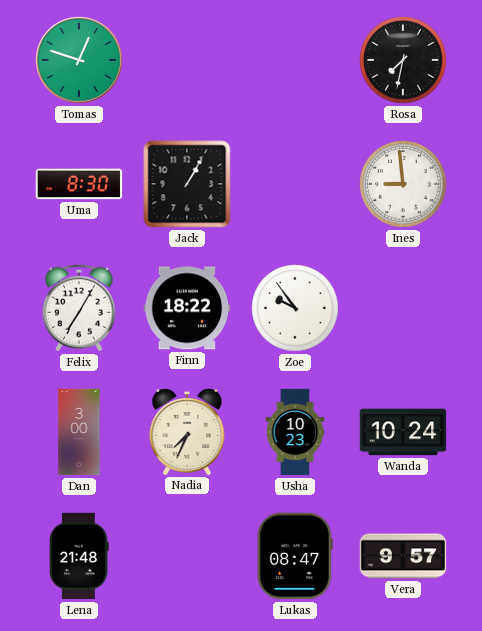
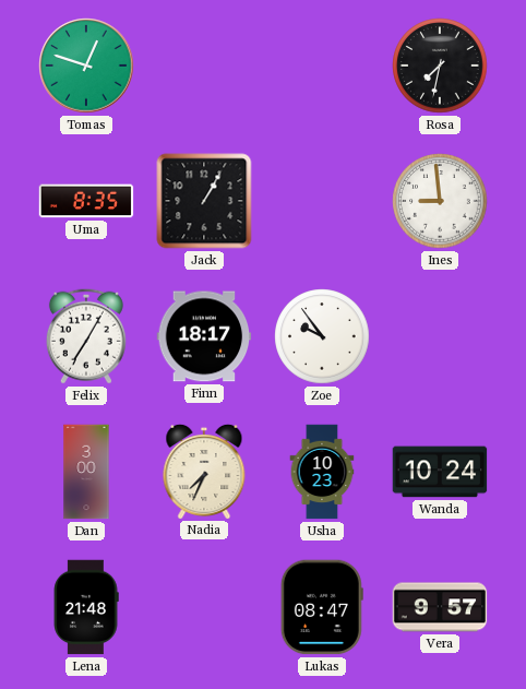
Uma: 8:30 -> 8:35
Finn: 18:22 -> 18:17
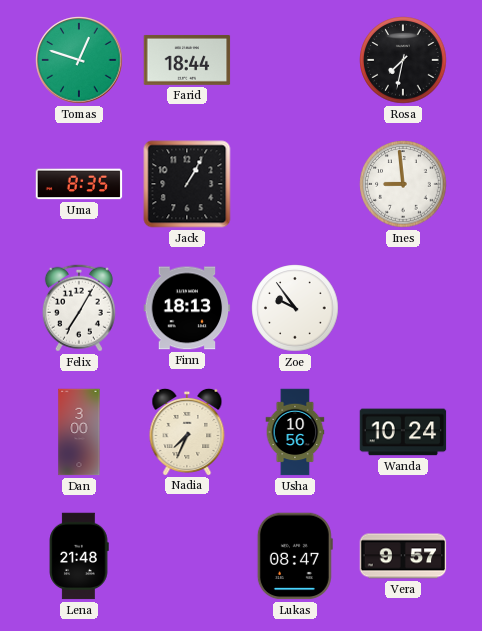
Farid: none -> 18:44
Finn: 18:17 -> 18:13
Usha: 10:23 -> 10:56
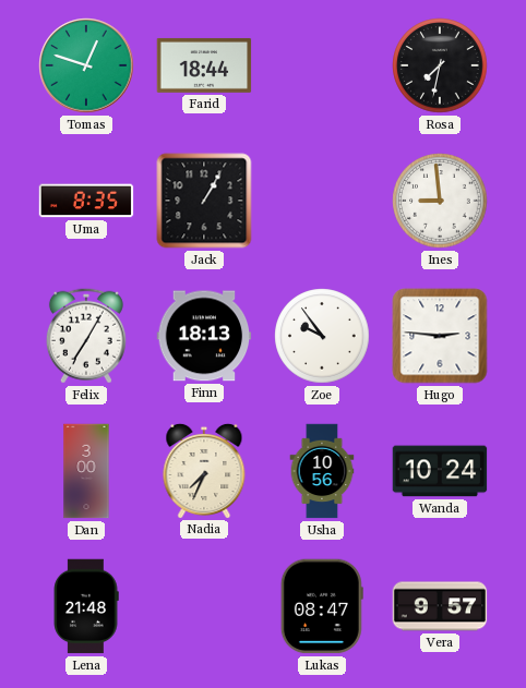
Hugo: none -> 2:46
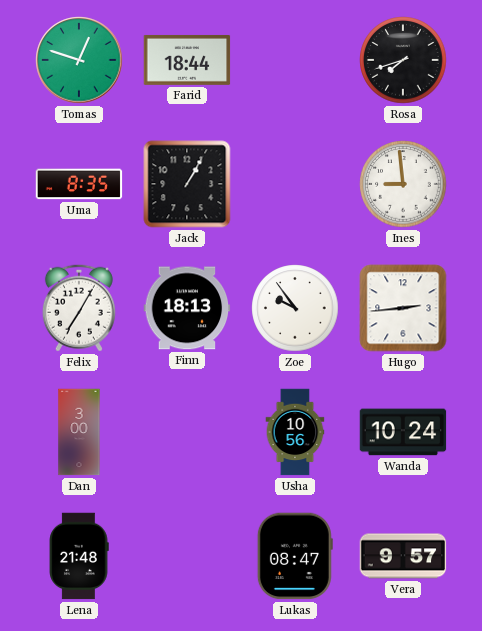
Rosa: 7:32 -> 7:42
Hugo: 2:46 -> 2:44
Nadia: 7:34 -> none
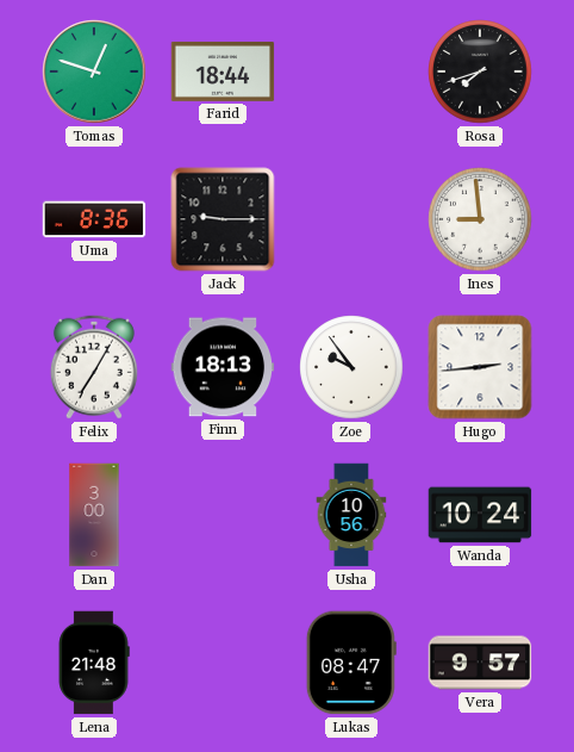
Uma: 8:35 -> 8:36
Jack: 1:05 -> 9:15
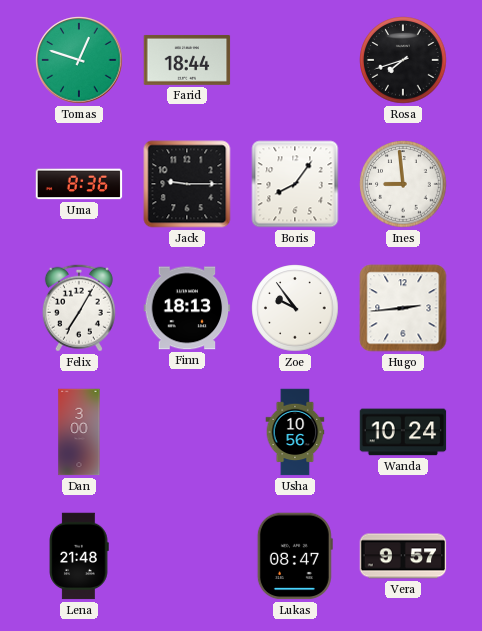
Boris: none -> 8:06
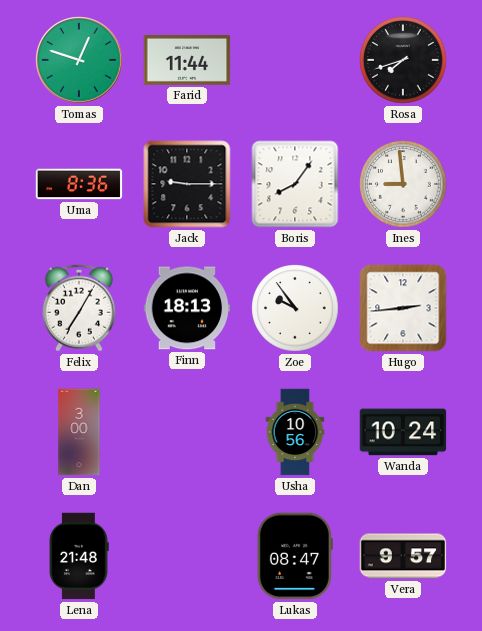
Farid: 18:44 -> 11:44
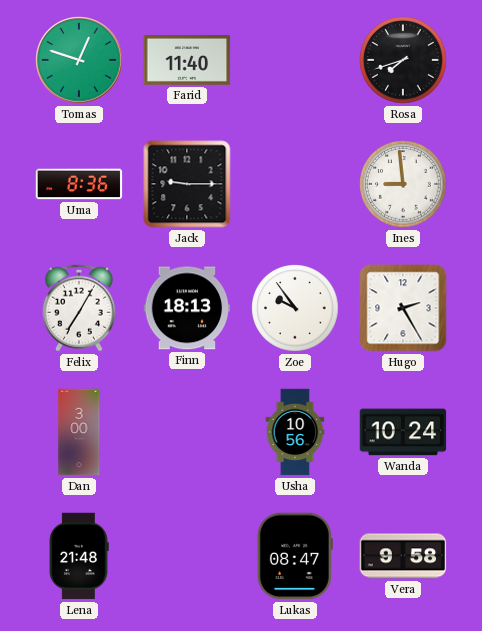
Farid: 11:44 -> 11:40
Boris: 8:06 -> none
Hugo: 2:44 -> 2:25
Vera: 9:57 -> 9:58
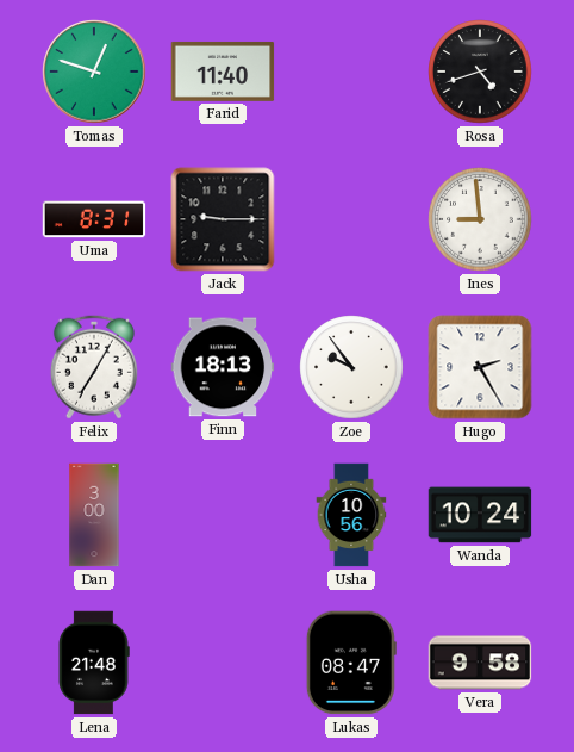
Rosa: 7:42 -> 4:42
Uma: 8:36 -> 8:31
